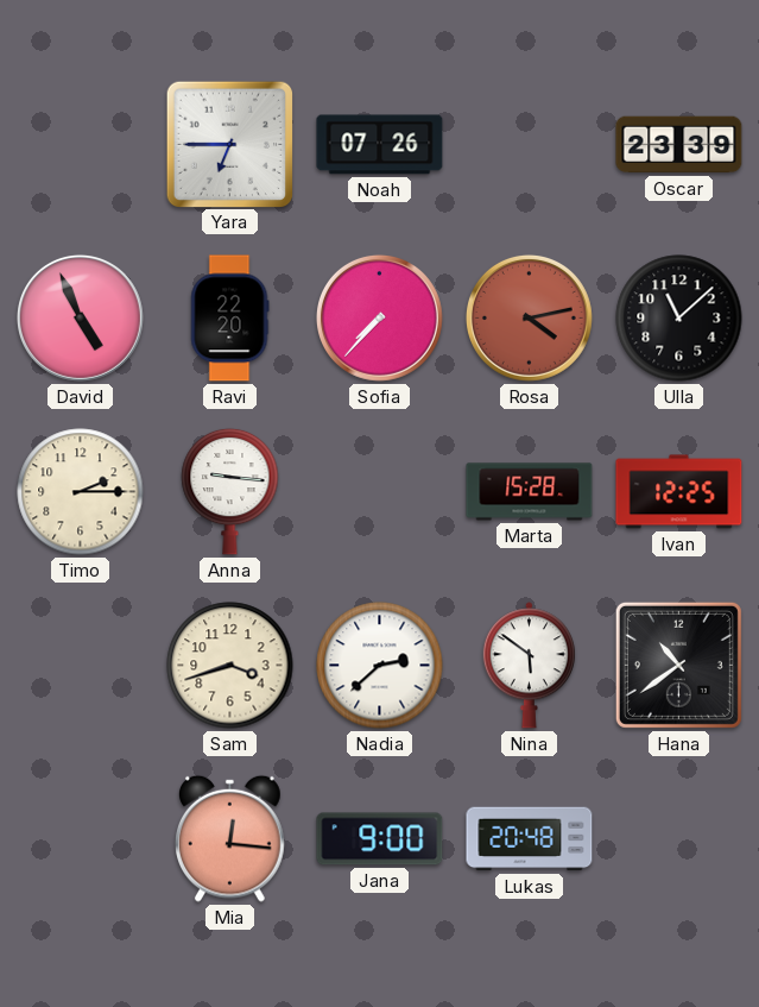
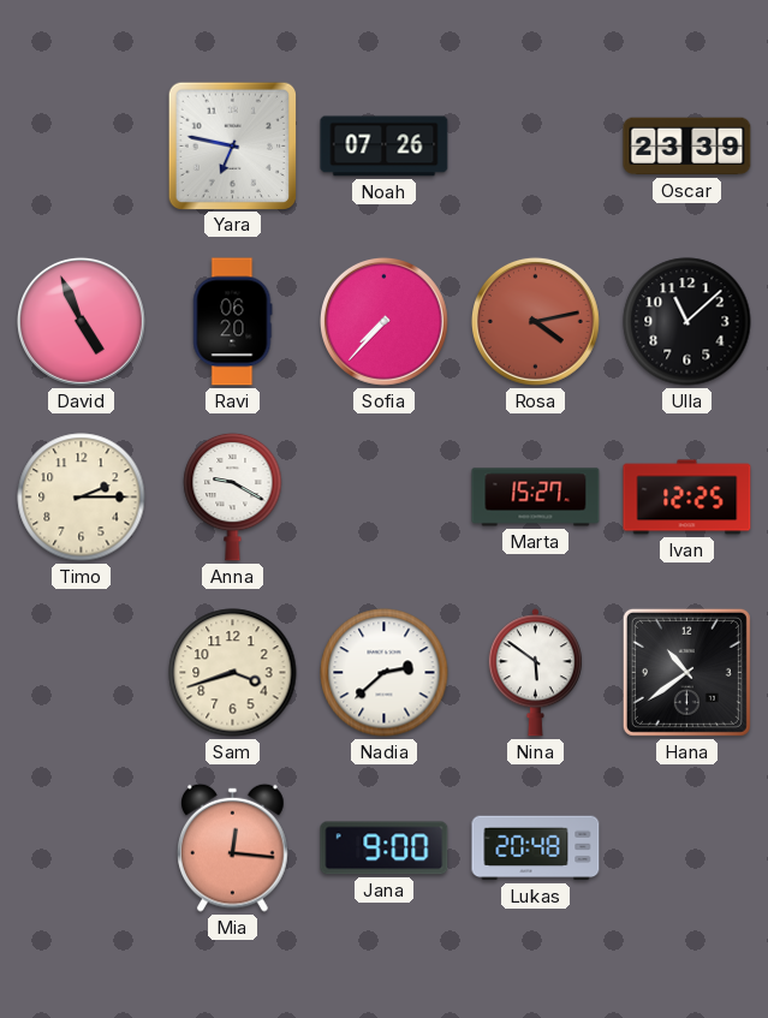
Yara: 6:45 -> 6:47
Ravi: 22:20 -> 06:20
Anna: 9:16 -> 9:20
Marta: 15:28 -> 15:27
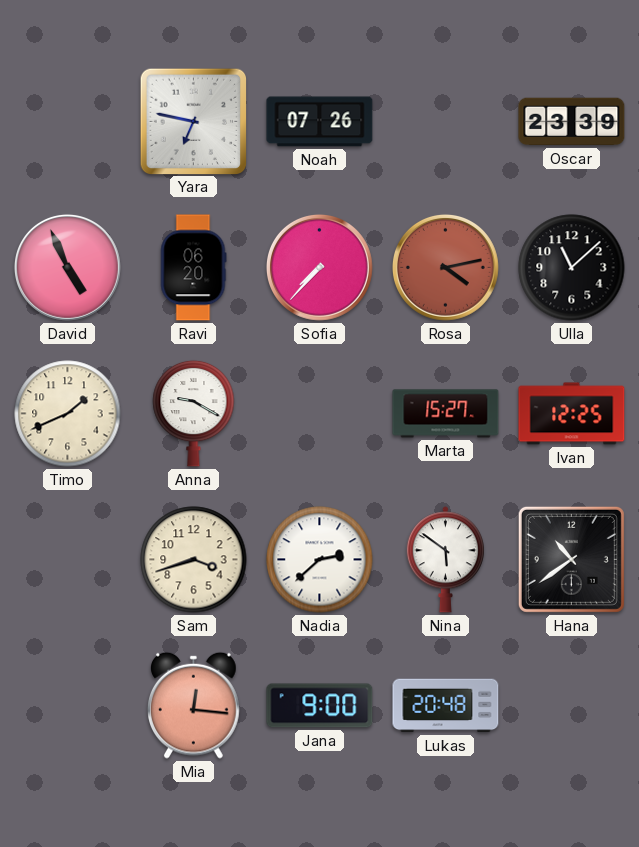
Timo: 2:15 -> 1:41
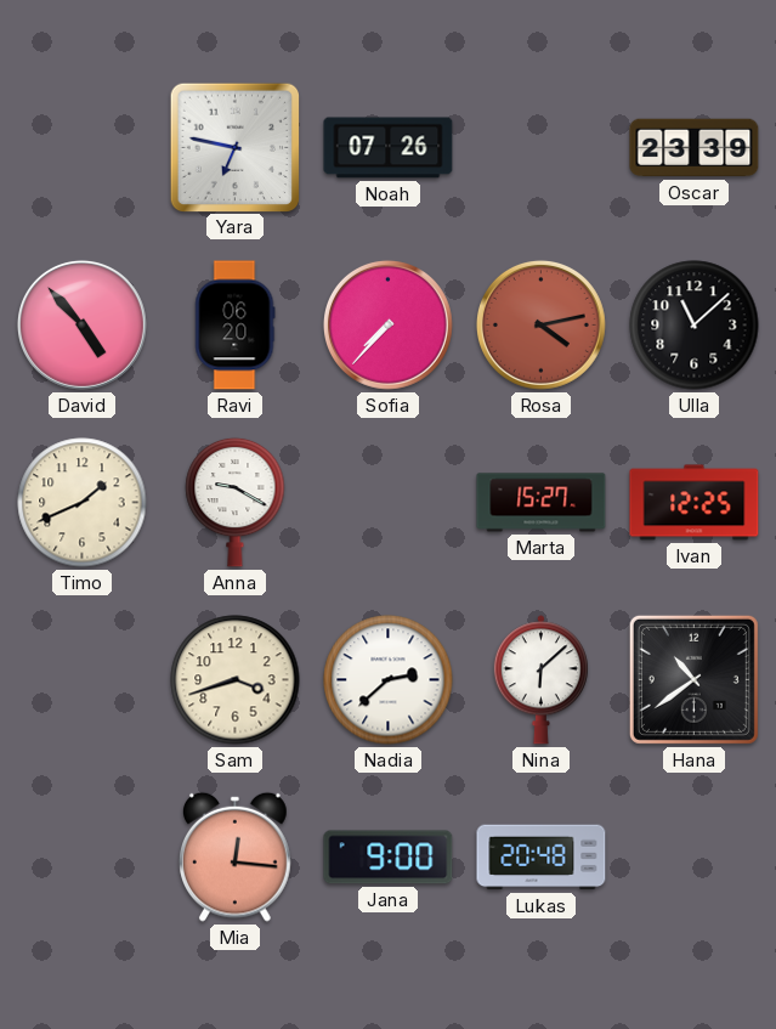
David: 4:56 -> 4:53
Nina: 5:51 -> 6:08
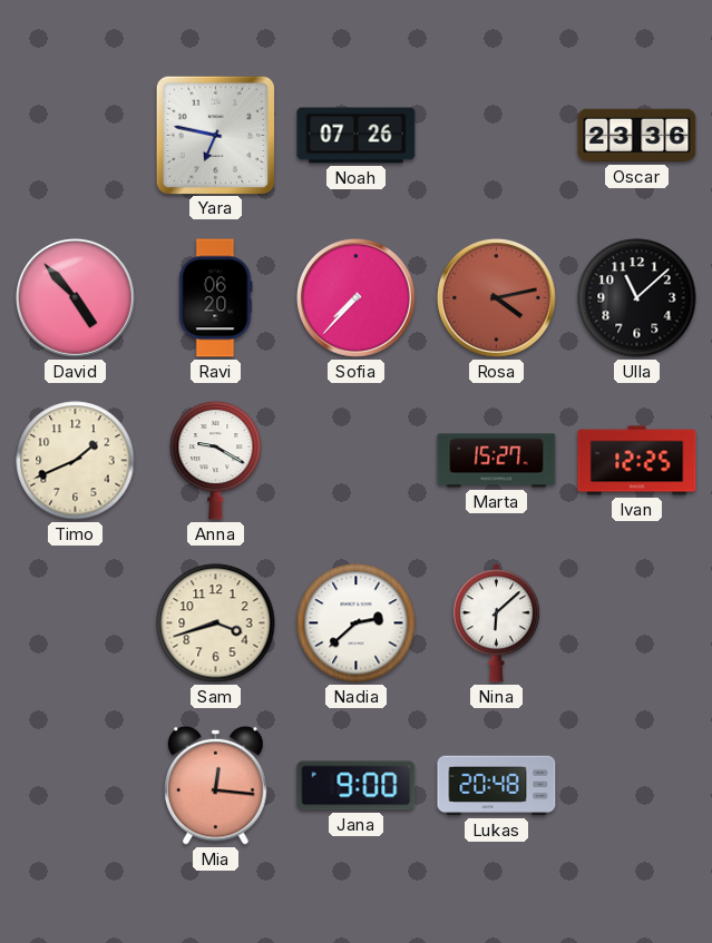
Oscar: 23:39 -> 23:36
Hana: 10:39 -> none
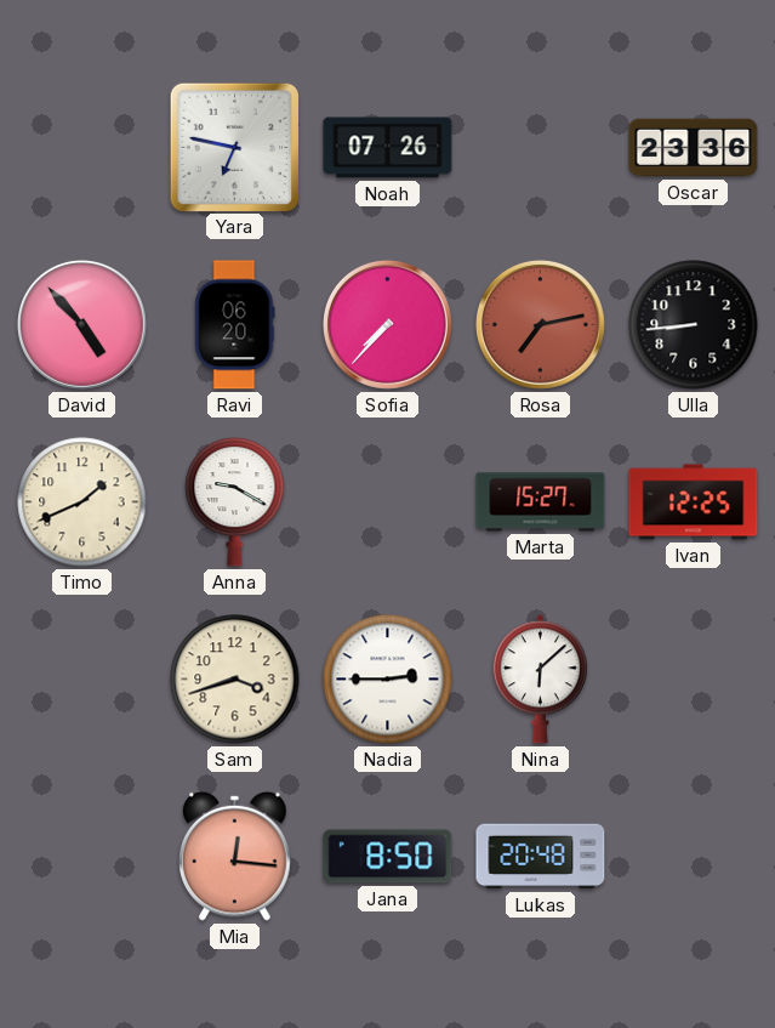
Rosa: 4:13 -> 7:13
Ulla: 11:08 -> 8:44
Nadia: 2:38 -> 2:45
Jana: 9:00 -> 8:50
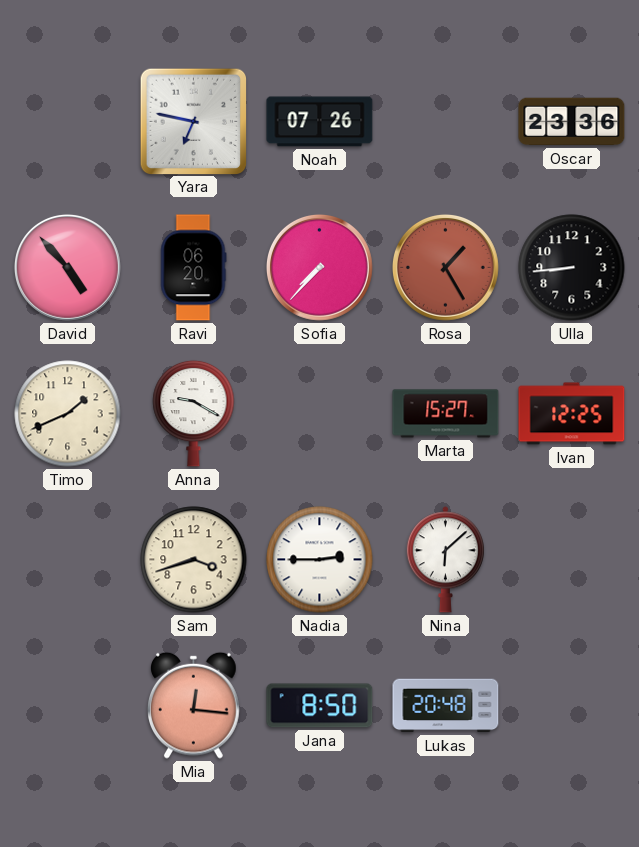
Rosa: 7:13 -> 1:25
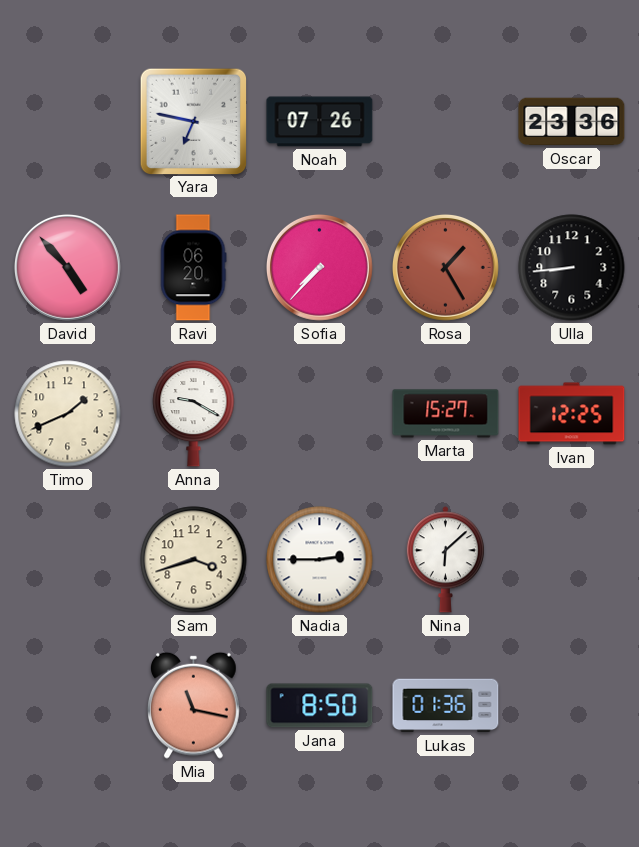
Mia: 12:16 -> 11:17
Lukas: 20:48 -> 01:36
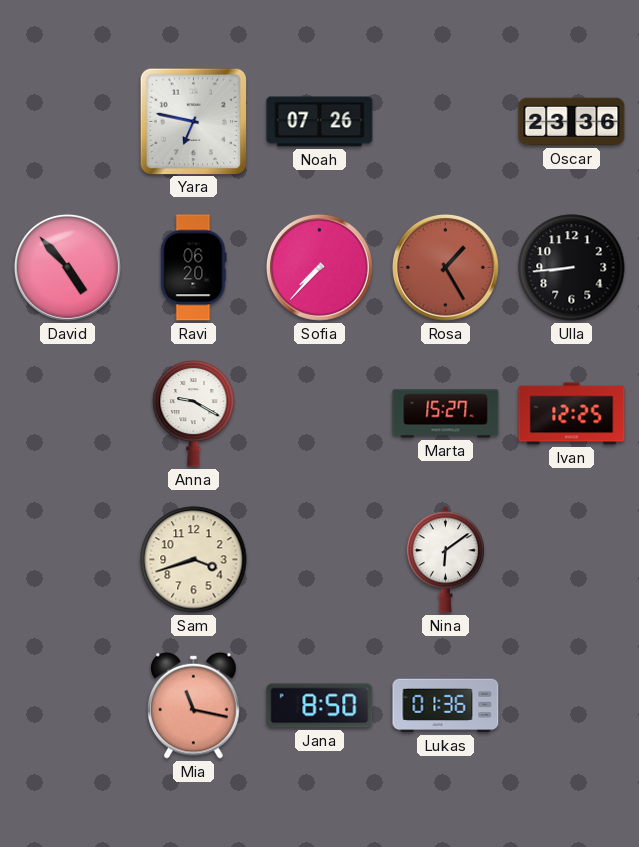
Timo: 1:41 -> none
Nadia: 2:45 -> none
Nina: 6:08 -> 6:09
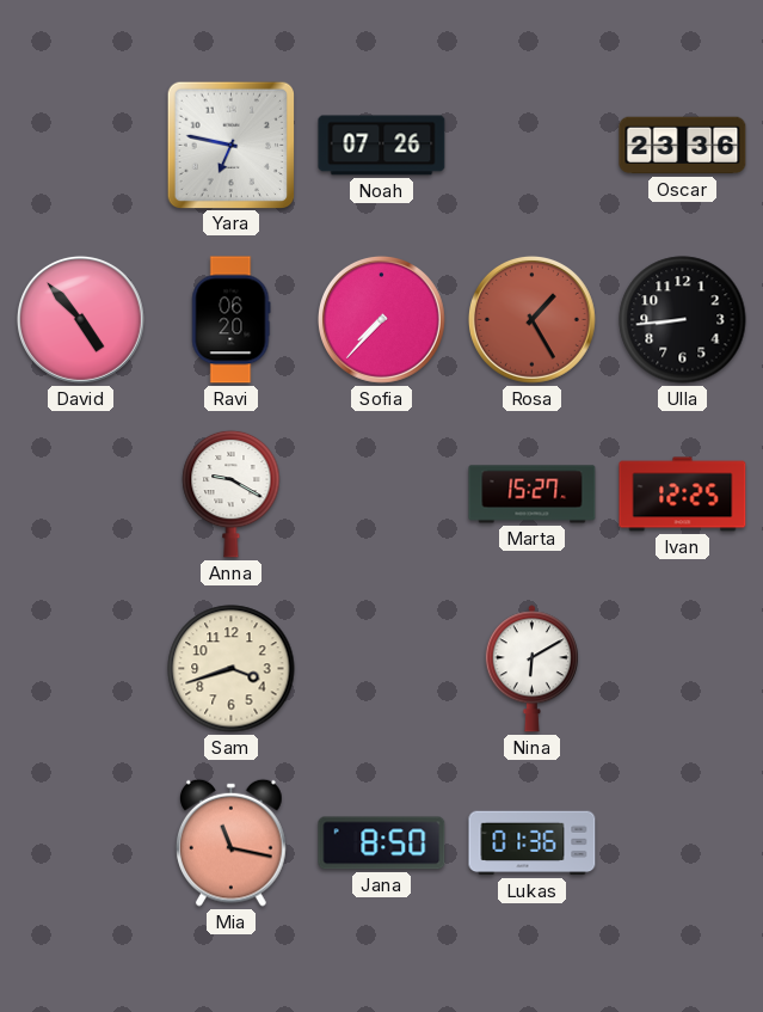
Nina: 6:09 -> 6:10
